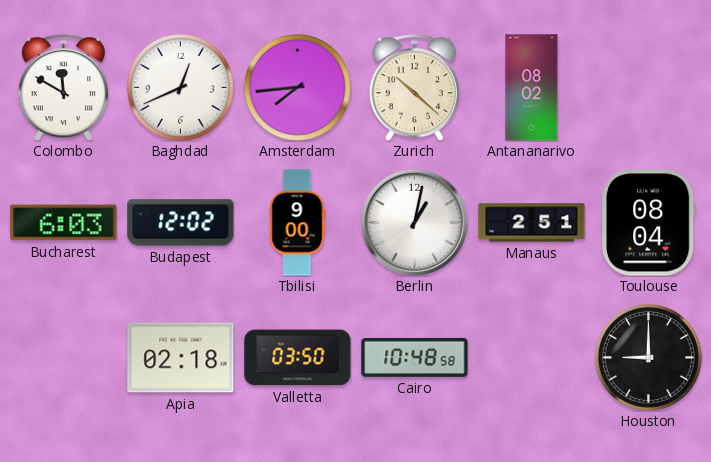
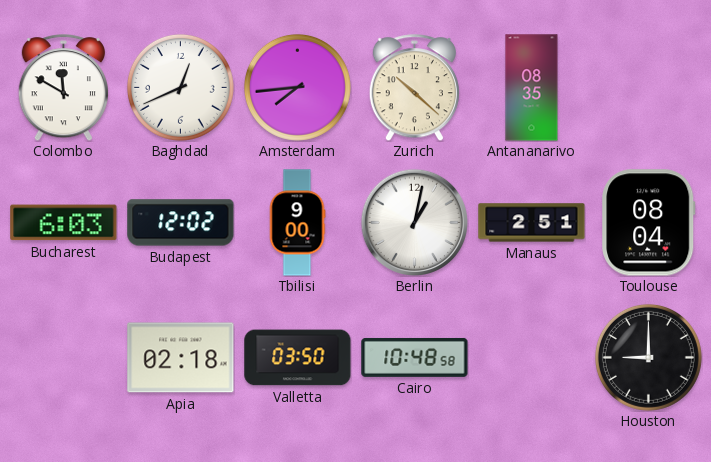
Antananarivo: 08:02 -> 08:35
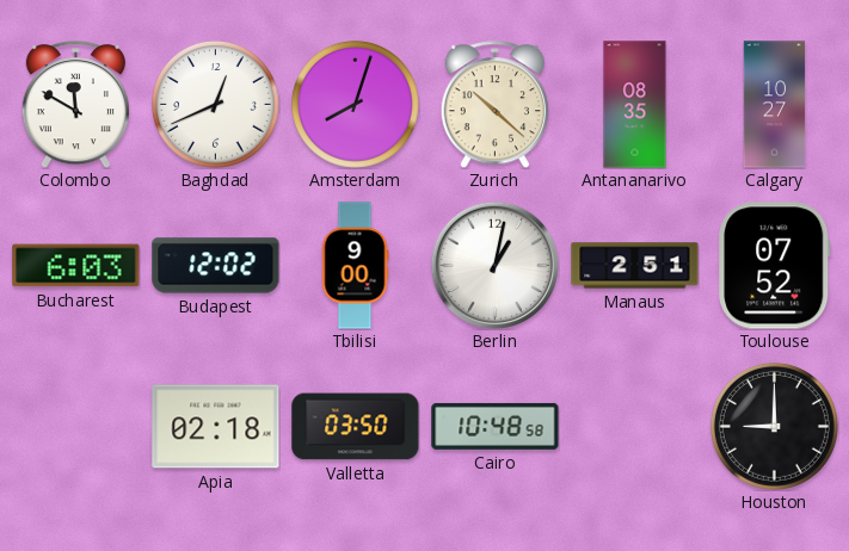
Amsterdam: 7:44 -> 8:03
Calgary: none -> 10:27
Toulouse: 08:04 -> 07:52
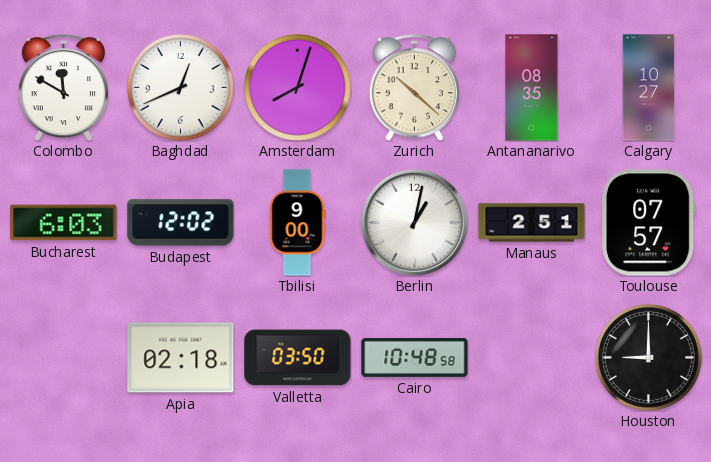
Toulouse: 07:52 -> 07:57
